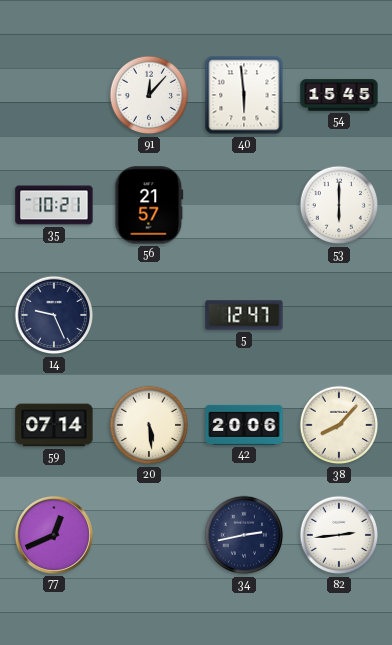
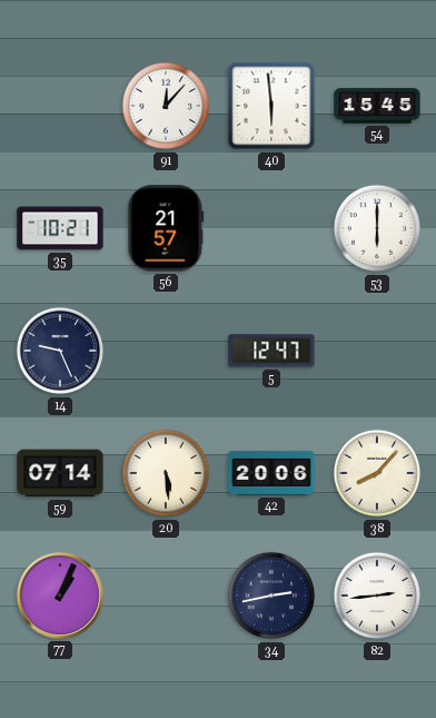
77: 12:41 -> 1:04
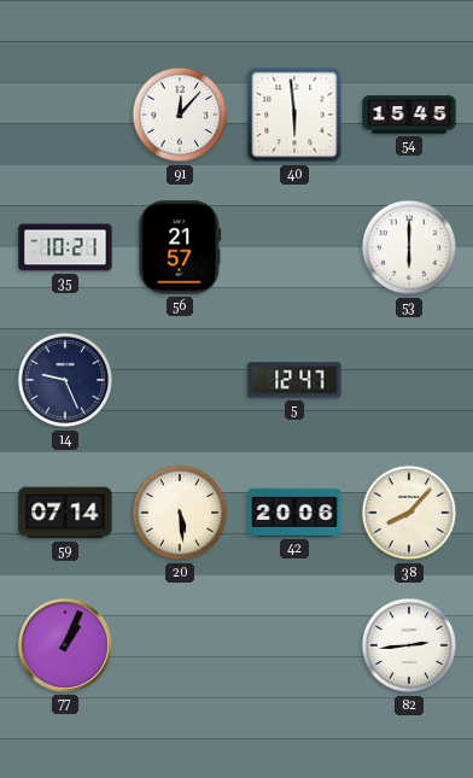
34: 2:43 -> none
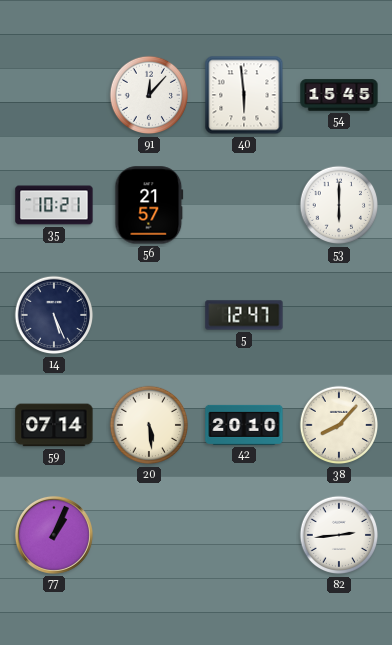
14: 9:26 -> 5:26
42: 20:06 -> 20:10
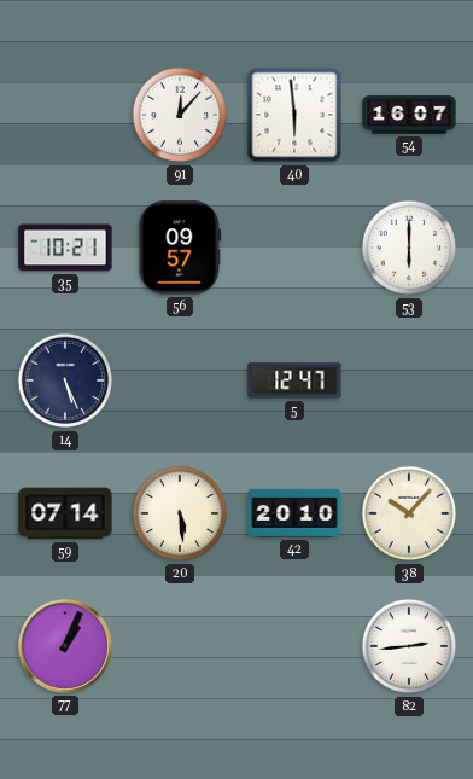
54: 15:45 -> 16:07
56: 21:57 -> 09:57
38: 8:07 -> 10:07
